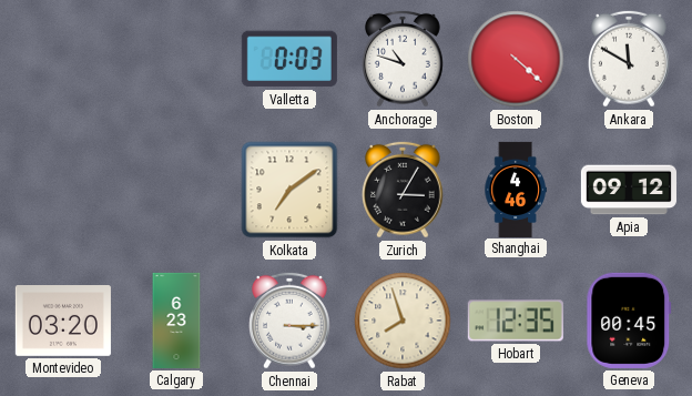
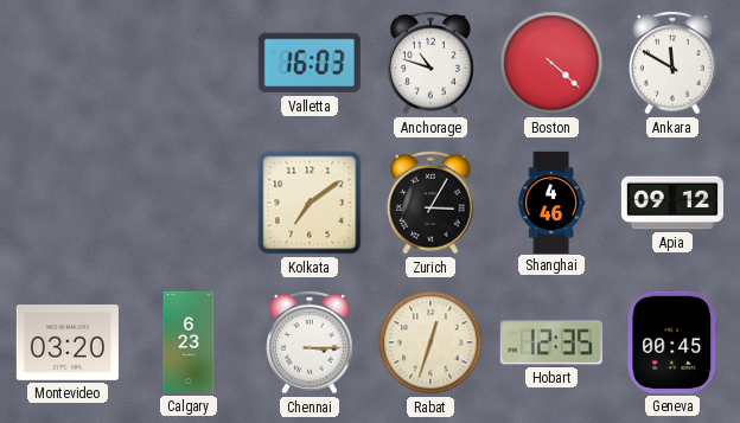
Valletta: 0:03 -> 16:03
Rabat: 7:57 -> 12:33
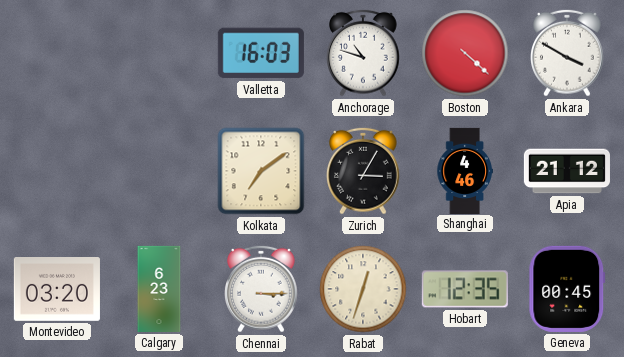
Ankara: 11:50 -> 3:50
Apia: 09:12 -> 21:12
